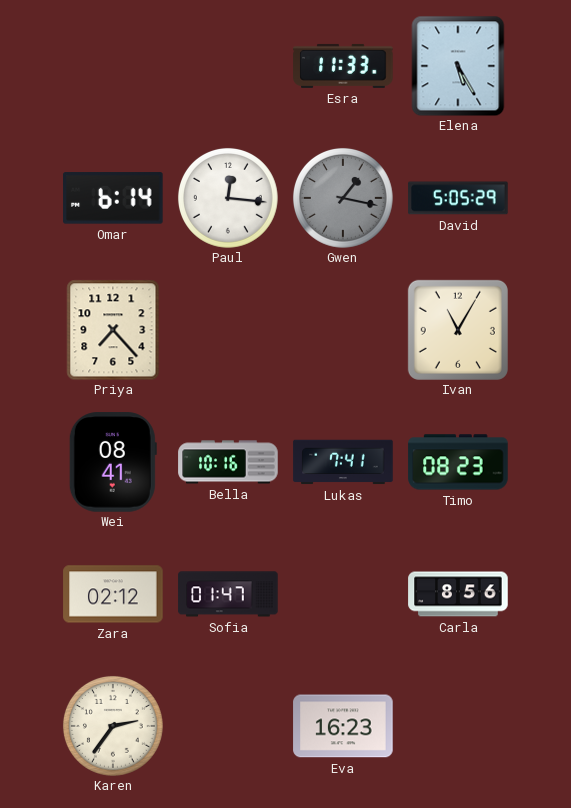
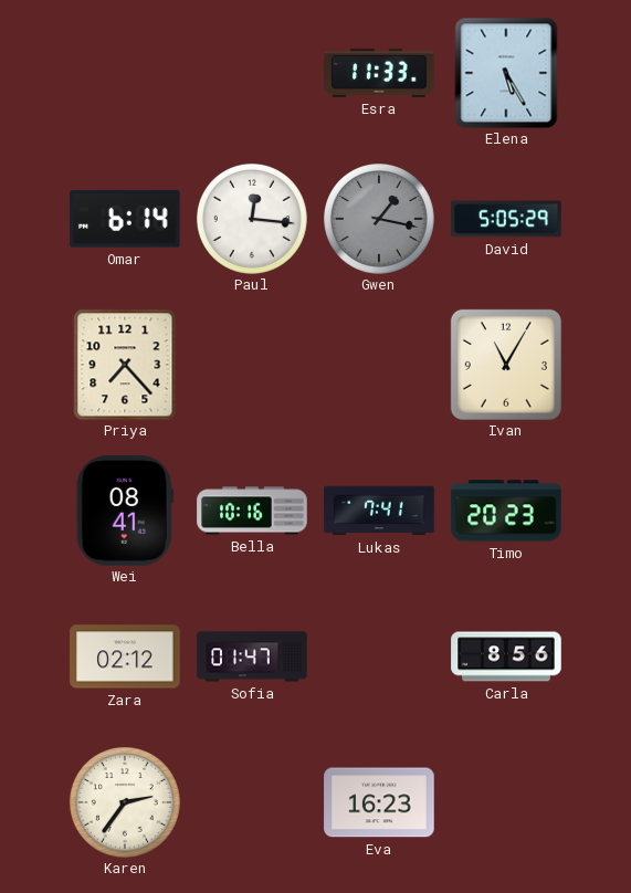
Timo: 08:23 -> 20:23
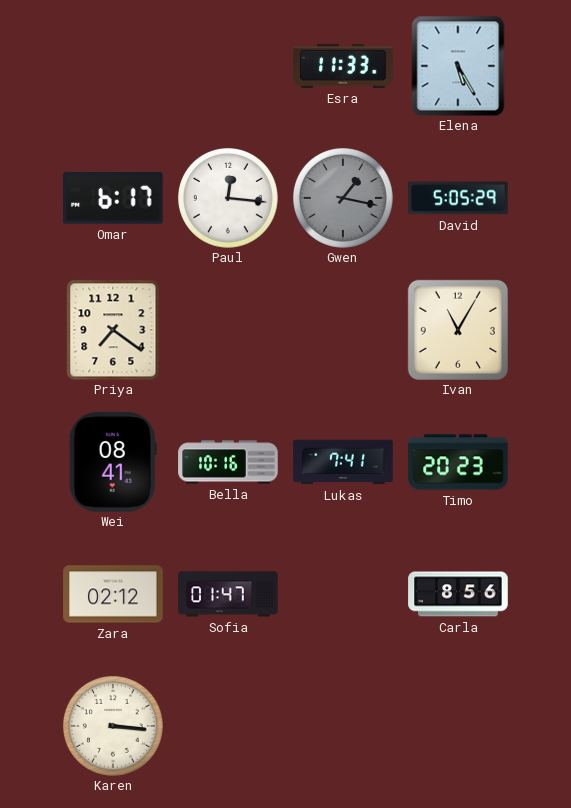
Omar: 6:14 -> 6:17
Priya: 7:23 -> 7:21
Karen: 2:36 -> 3:16
Eva: 16:23 -> none
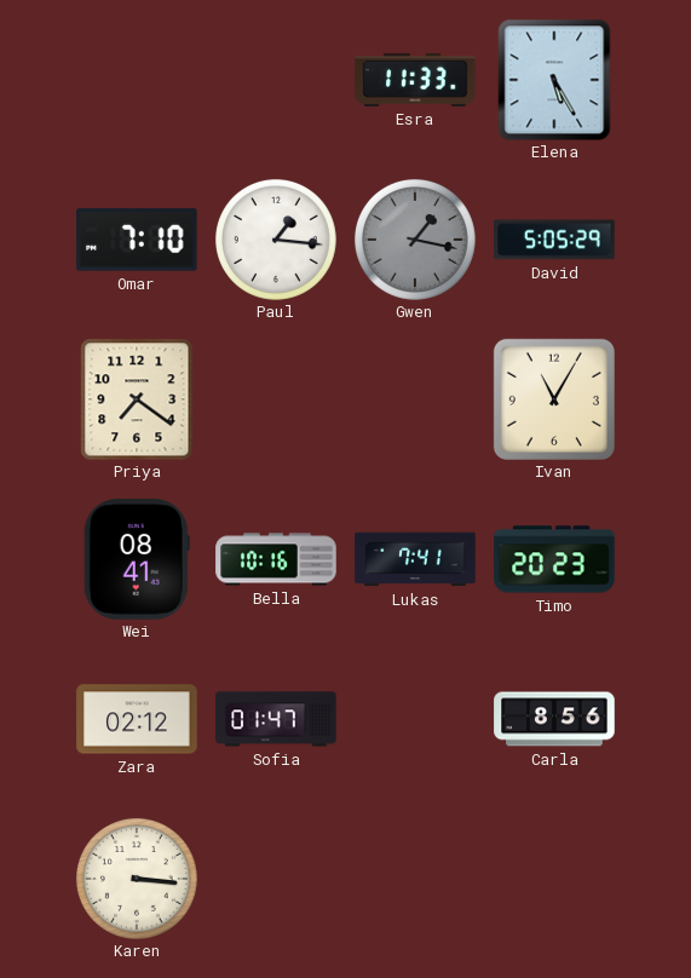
Omar: 6:17 -> 7:10
Paul: 12:16 -> 1:16
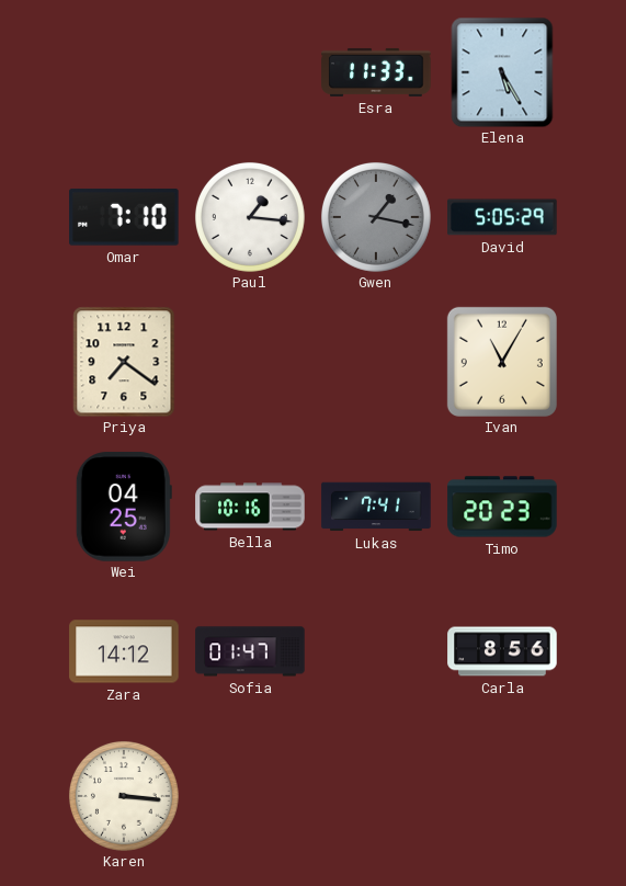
Wei: 08:41 -> 04:25
Zara: 02:12 -> 14:12
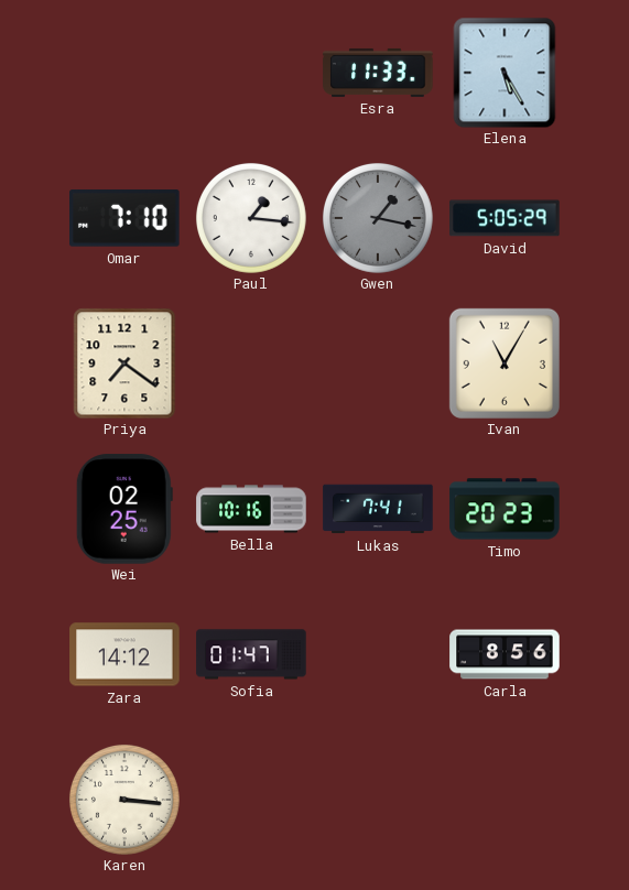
Wei: 04:25 -> 02:25
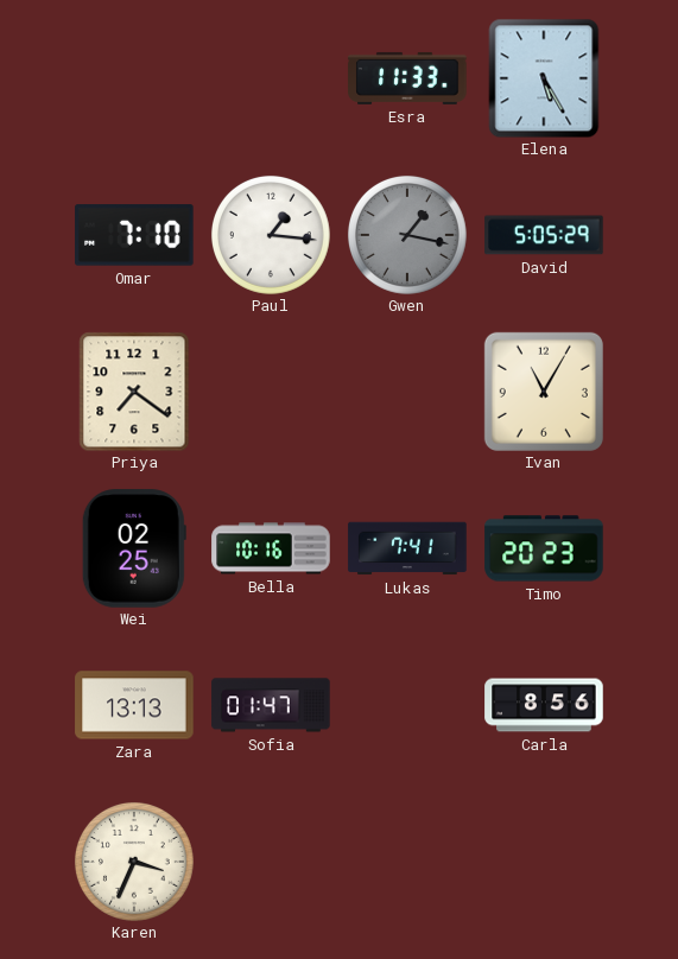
Zara: 14:12 -> 13:13
Karen: 3:16 -> 3:34
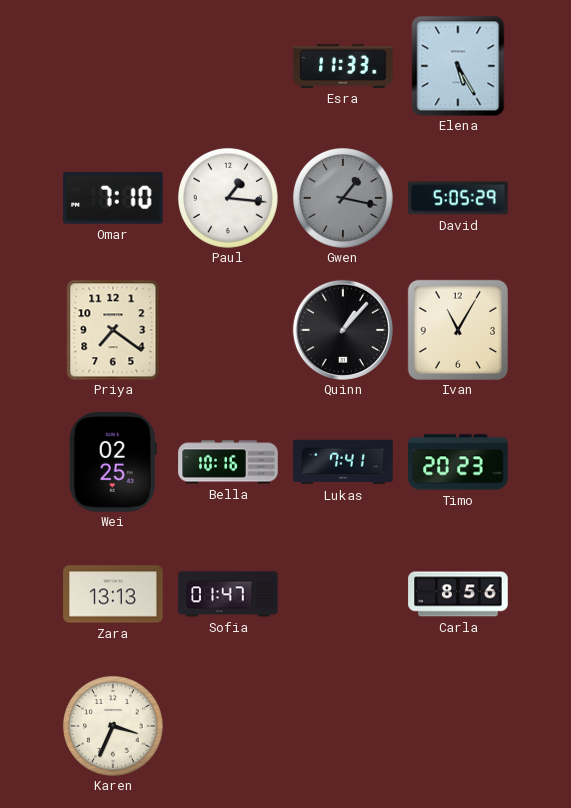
Quinn: none -> 1:07
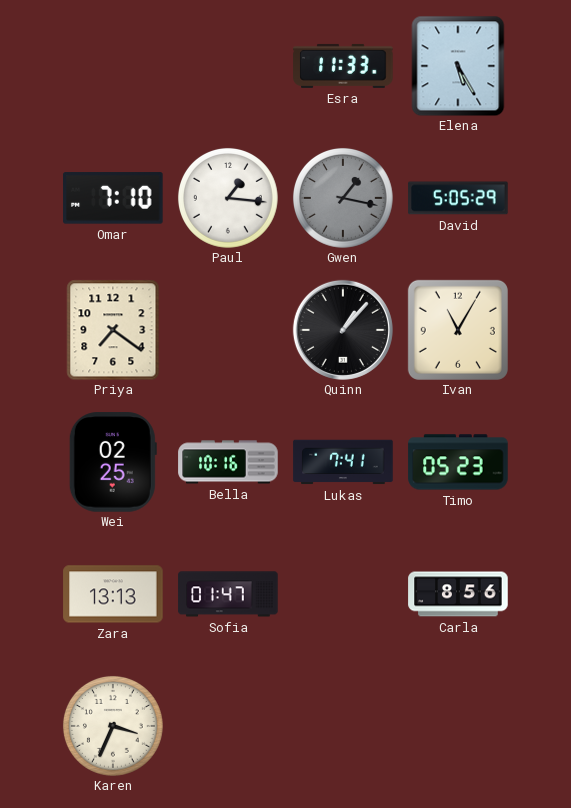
Timo: 20:23 -> 05:23
